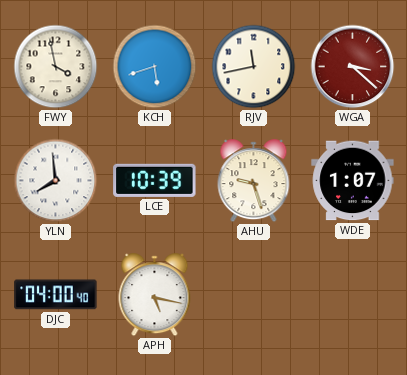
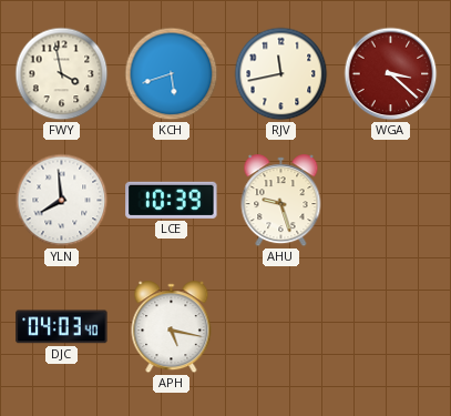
WDE: 1:07 -> none
DJC: 04:00 -> 04:03
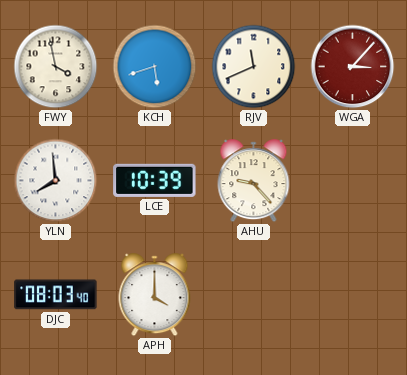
RJV: 11:43 -> 11:41
WGA: 3:22 -> 3:07
AHU: 9:27 -> 9:23
DJC: 04:03 -> 08:03
APH: 5:17 -> 4:00
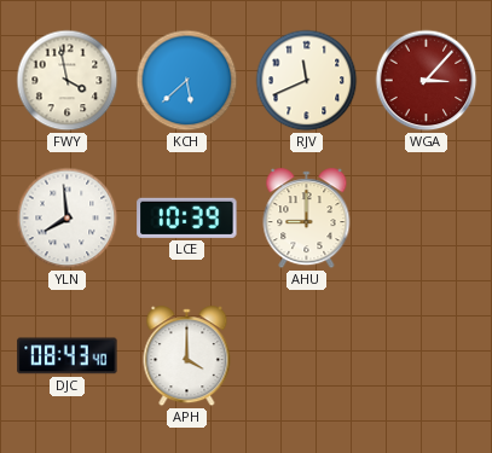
KCH: 5:42 -> 5:38
AHU: 9:23 -> 9:00
DJC: 08:03 -> 08:43
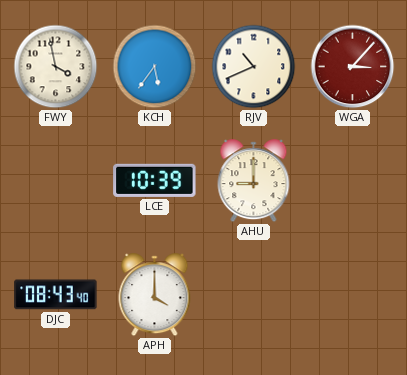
KCH: 5:38 -> 5:36
RJV: 11:41 -> 10:41
YLN: 7:59 -> none
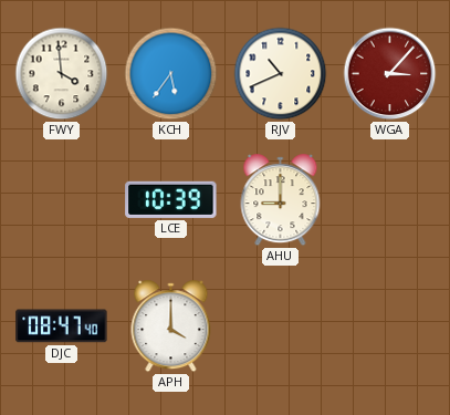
FWY: 3:58 -> 3:59
DJC: 08:43 -> 08:47
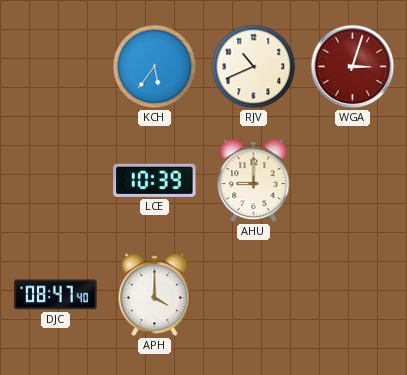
FWY: 3:59 -> none
WGA: 3:07 -> 3:03
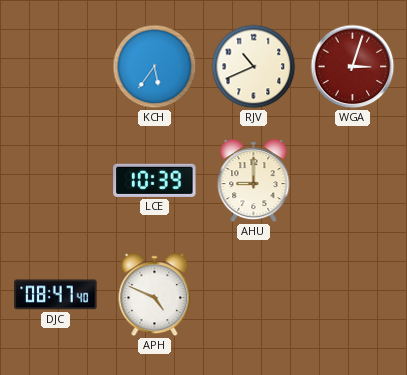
APH: 4:00 -> 4:49
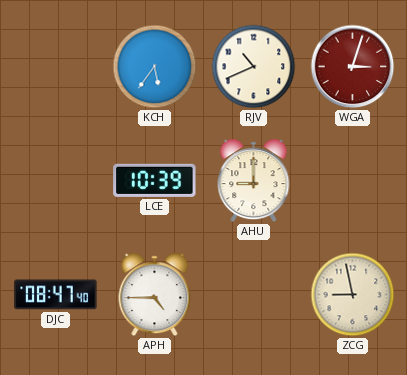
APH: 4:49 -> 4:45
ZCG: none -> 8:58
